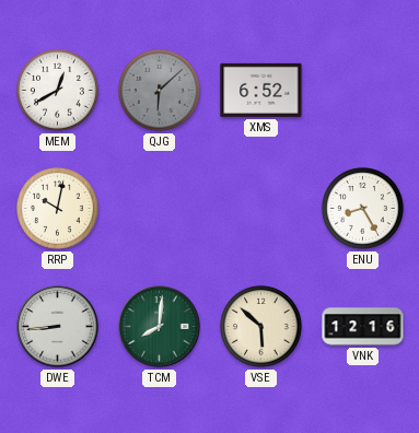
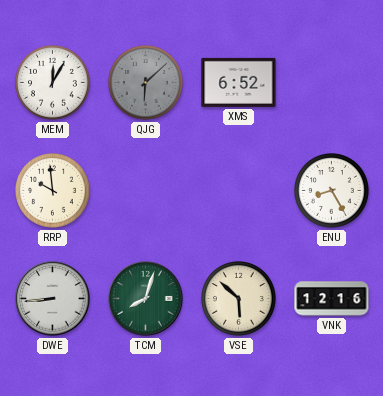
MEM: 12:40 -> 12:05
RRP: 10:02 -> 9:59
TCM: 8:01 -> 8:03
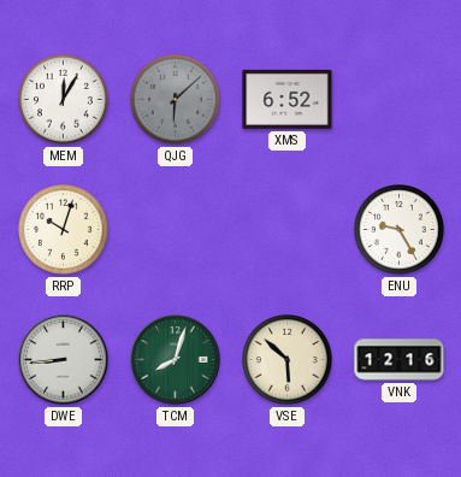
RRP: 9:59 -> 10:03
ENU: 8:25 -> 9:25
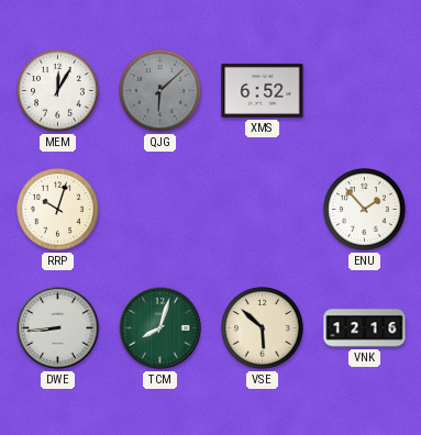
ENU: 9:25 -> 1:53
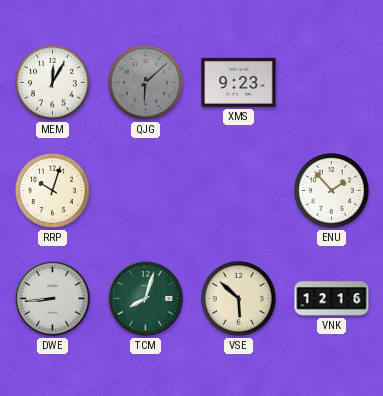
XMS: 6:52 -> 9:23
